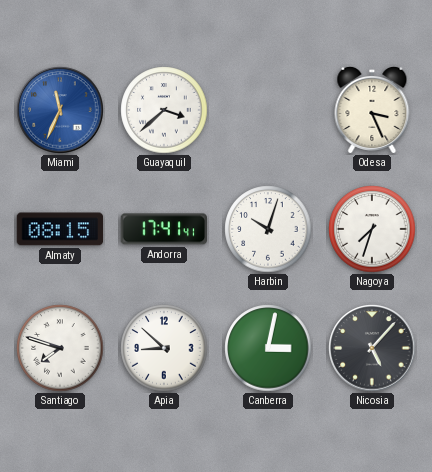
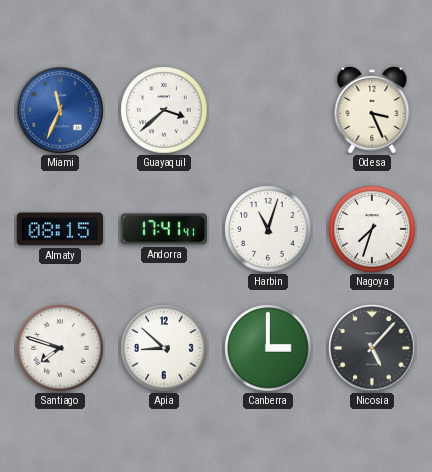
Harbin: 10:03 -> 11:03
Canberra: 3:02 -> 3:00
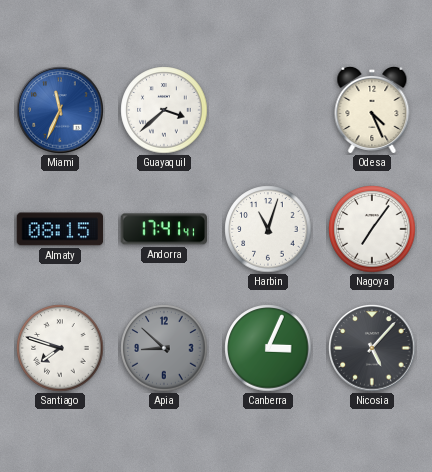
Odesa: 3:26 -> 4:26
Nagoya: 7:33 -> 7:06
Apia dial: white -> grey
Canberra: 3:00 -> 3:04
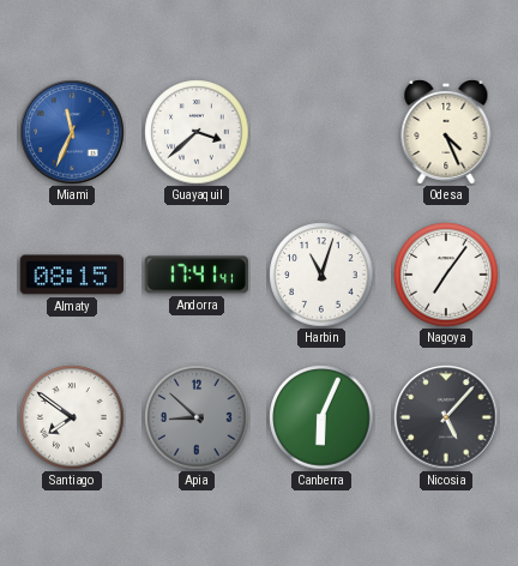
Santiago: 7:48 -> 7:51
Canberra: 3:04 -> 6:04
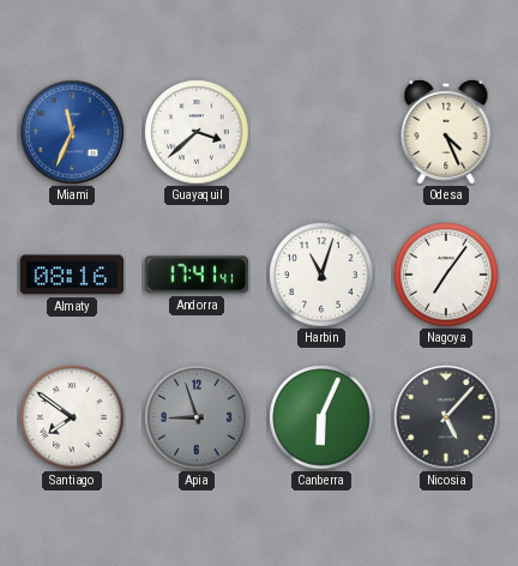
Almaty: 08:15 -> 08:16
Apia: 8:52 -> 8:57
